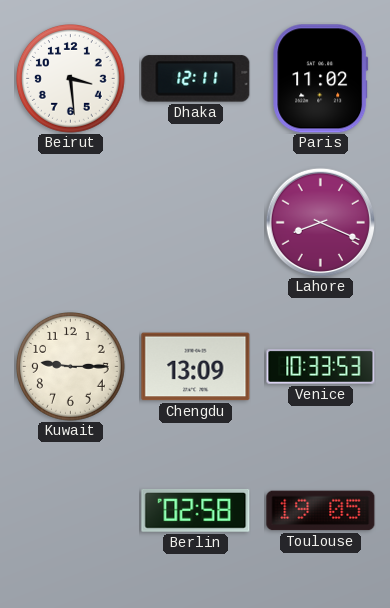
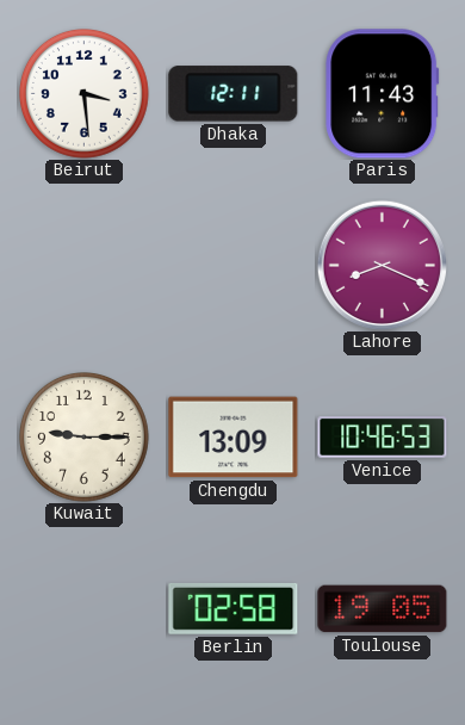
Paris: 11:02 -> 11:43
Venice: 10:33 -> 10:46
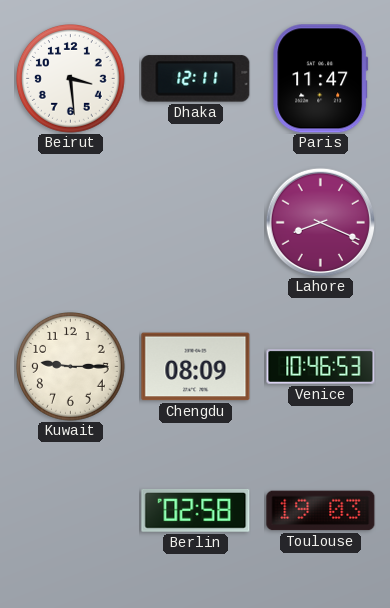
Paris: 11:43 -> 11:47
Chengdu: 13:09 -> 08:09
Toulouse: 19:05 -> 19:03
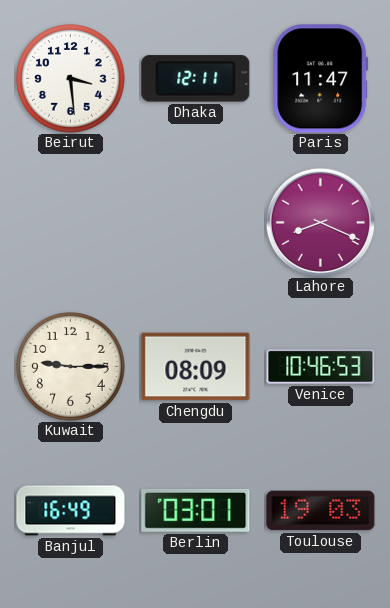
Banjul: none -> 16:49
Berlin: 02:58 -> 03:01
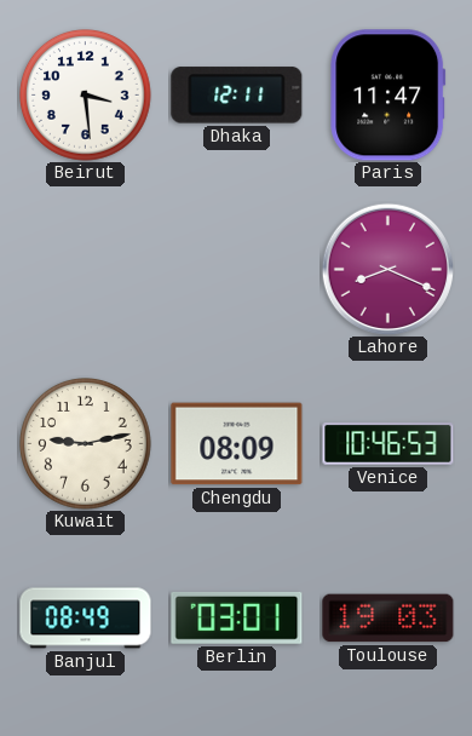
Kuwait: 9:15 -> 9:13
Banjul: 16:49 -> 08:49
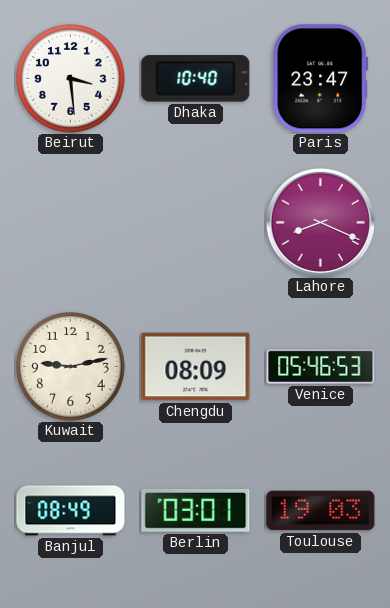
Dhaka: 12:11 -> 10:40
Paris: 11:47 -> 23:47
Venice: 10:46 -> 05:46
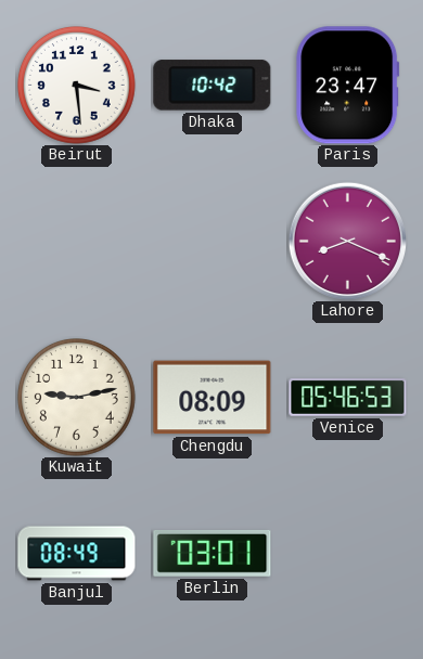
Dhaka: 10:40 -> 10:42
Toulouse: 19:03 -> none
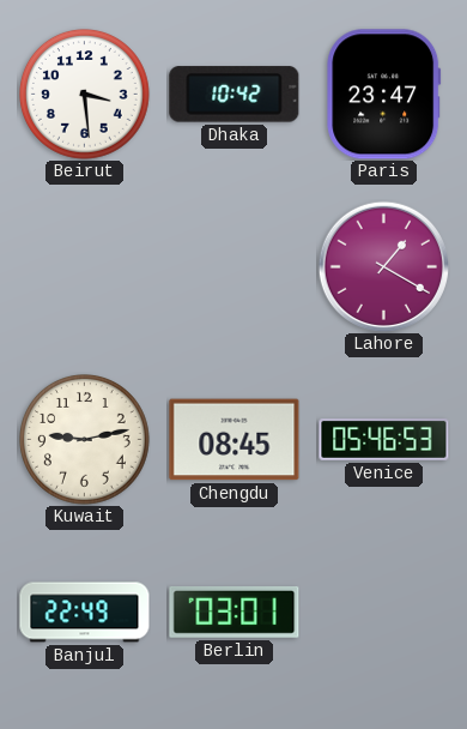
Lahore: 8:19 -> 1:20
Chengdu: 08:09 -> 08:45
Banjul: 08:49 -> 22:49
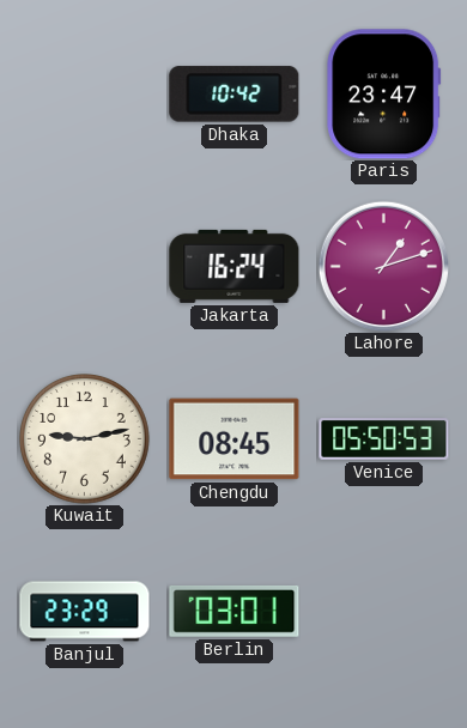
Beirut: 3:29 -> none
Jakarta: none -> 16:24
Lahore: 1:20 -> 1:12
Venice: 05:46 -> 05:50
Banjul: 22:49 -> 23:29
